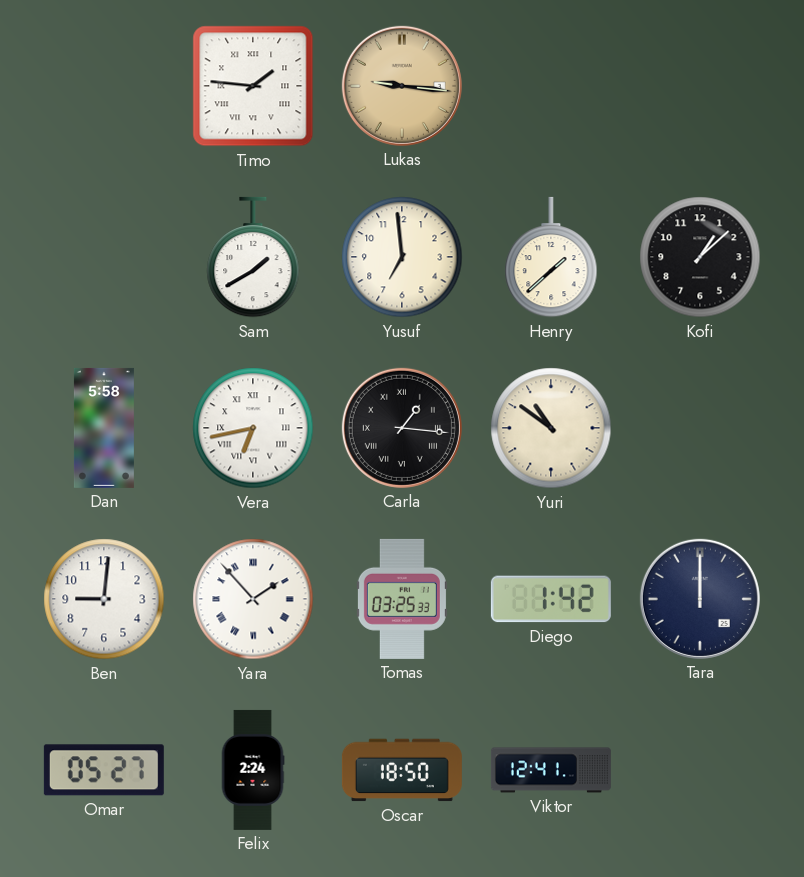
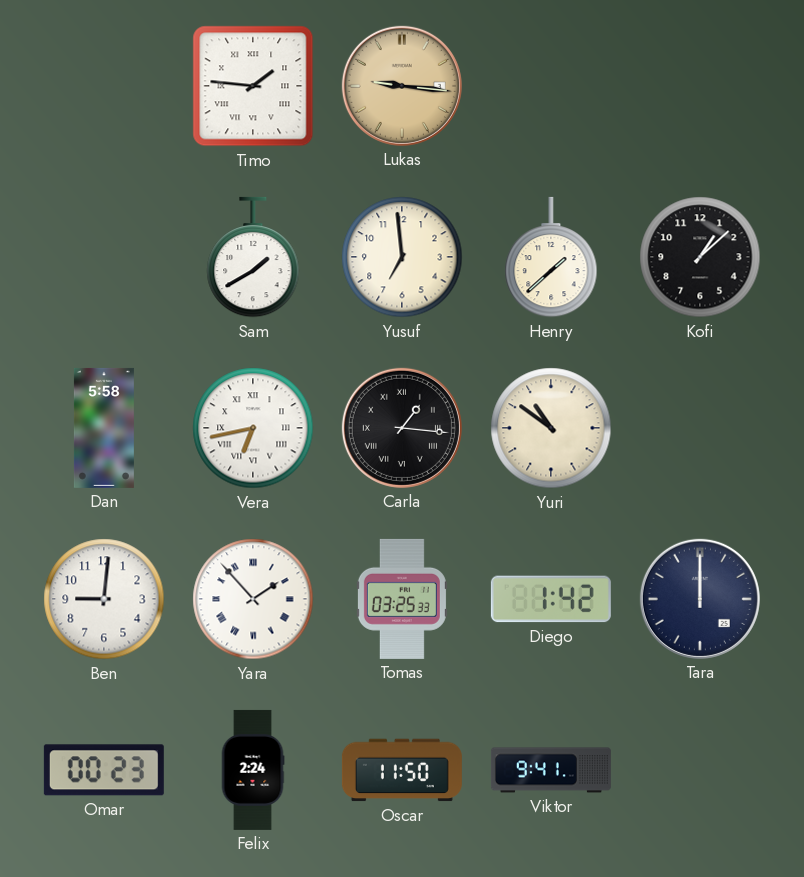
Omar: 05:27 -> 00:23
Oscar: 18:50 -> 11:50
Viktor: 12:41 -> 9:41
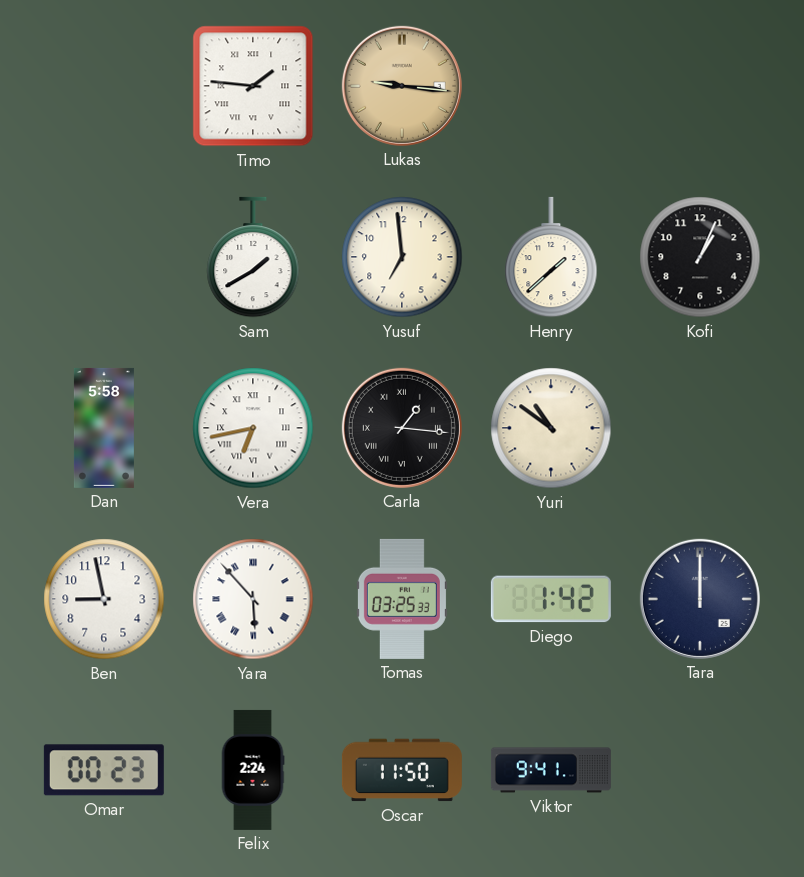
Kofi: 1:08 -> 1:04
Ben: 9:01 -> 8:58
Yara: 1:53 -> 5:53
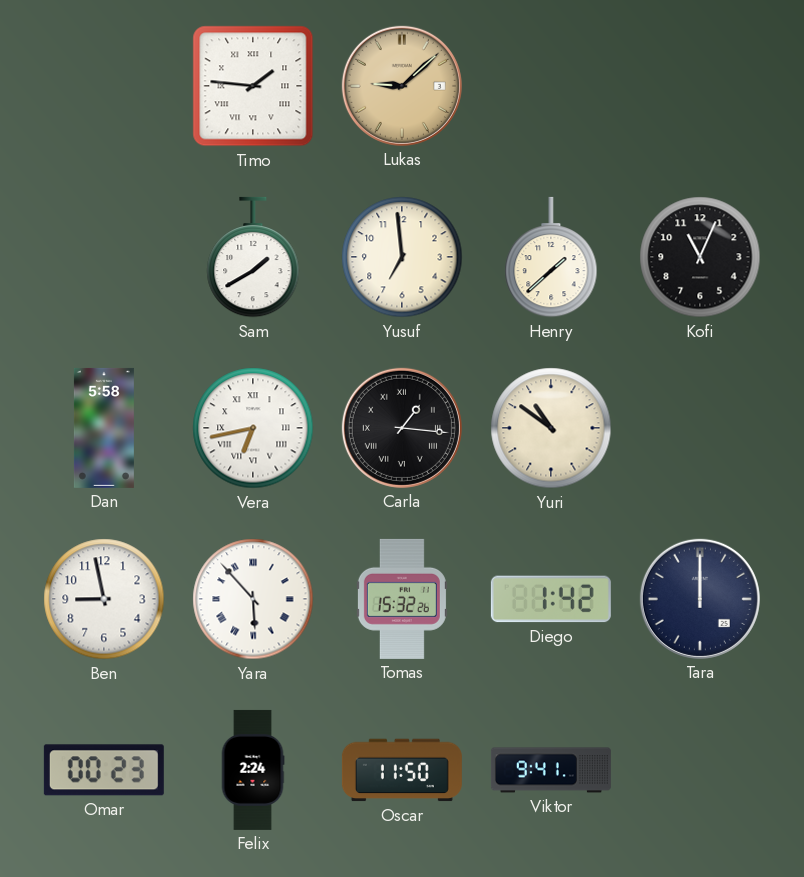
Lukas: 9:16 -> 9:08
Kofi: 1:04 -> 11:04
Tomas: 03:25 -> 15:32
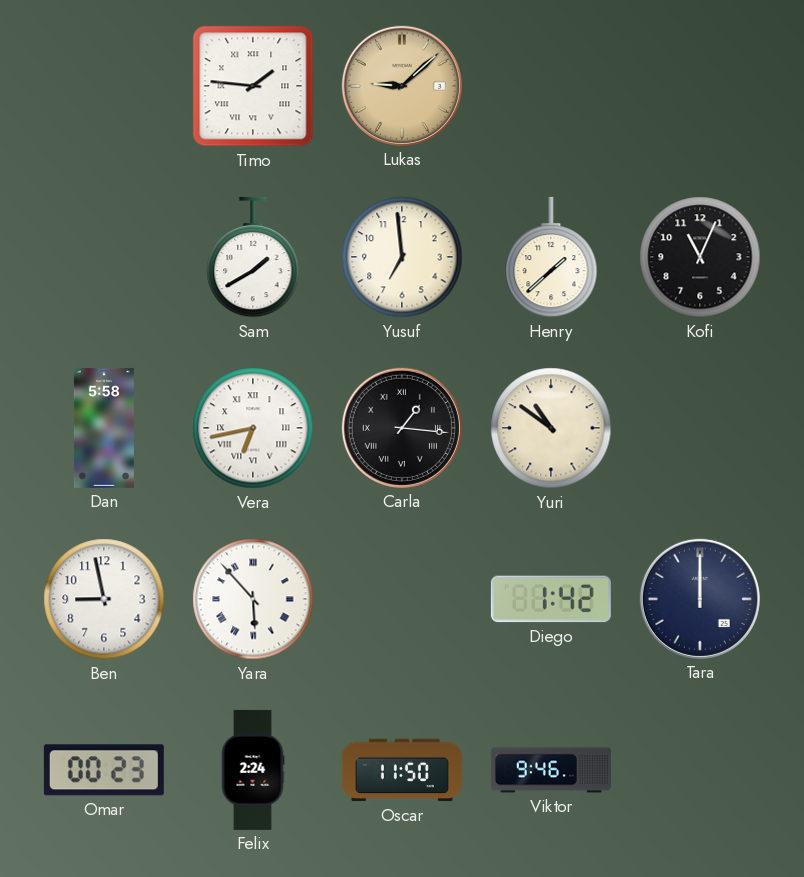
Tomas: 15:32 -> none
Viktor: 9:41 -> 9:46
